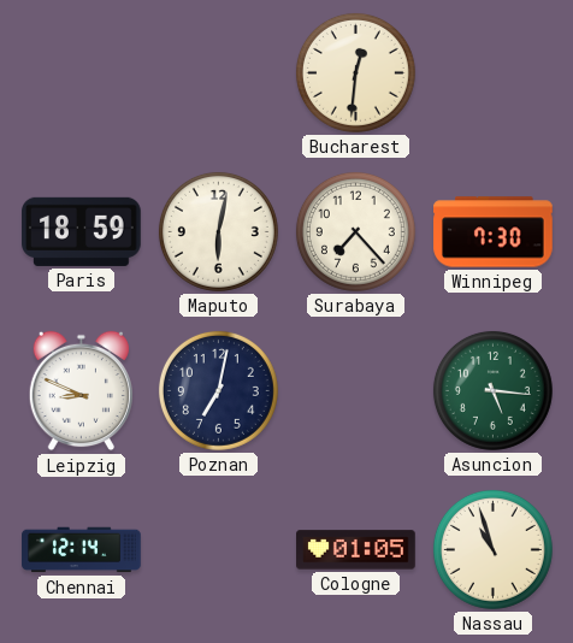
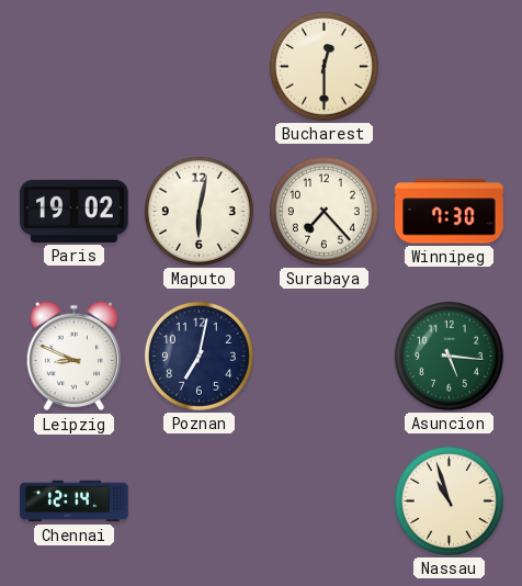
Bucharest: 12:31 -> 12:30
Paris: 18:59 -> 19:02
Cologne: 01:05 -> none
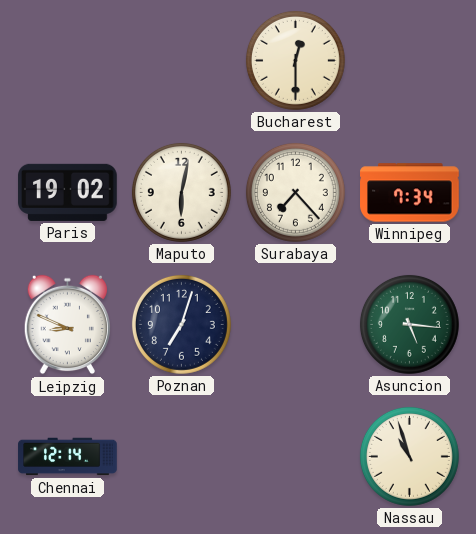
Winnipeg: 7:30 -> 7:34
Poznan: 7:02 -> 7:03
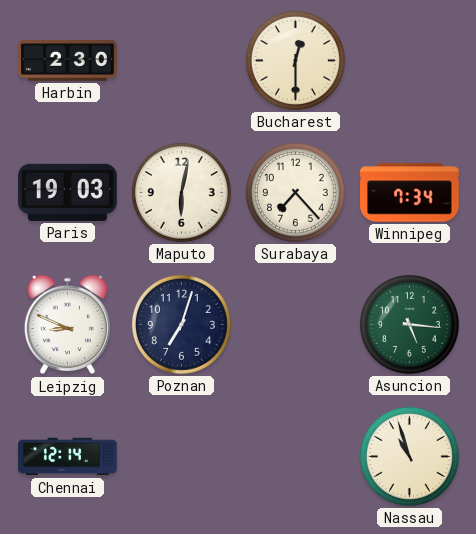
Harbin: none -> 2:30
Paris: 19:02 -> 19:03
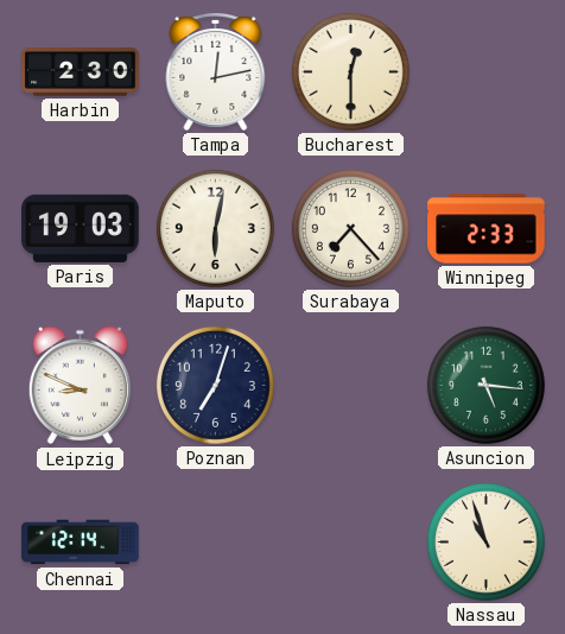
Tampa: none -> 12:13
Winnipeg: 7:34 -> 2:33
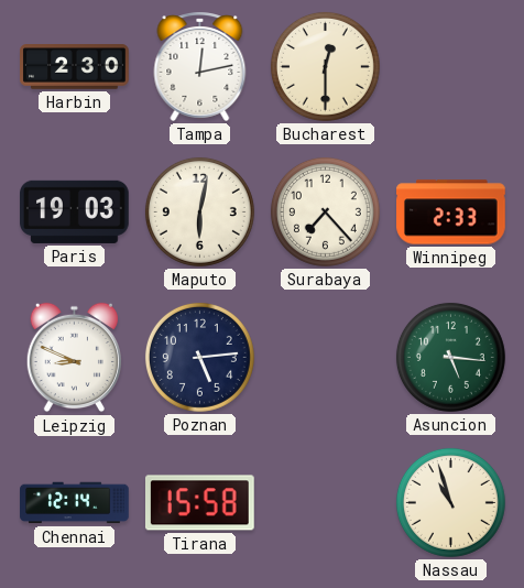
Poznan: 7:03 -> 5:14
Tirana: none -> 15:58
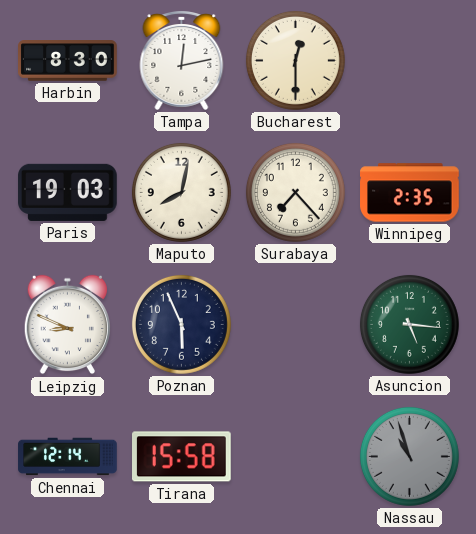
Harbin: 2:30 -> 8:30
Maputo: 6:02 -> 8:02
Winnipeg: 2:33 -> 2:35
Poznan: 5:14 -> 5:56
Nassau dial: cream -> grey
